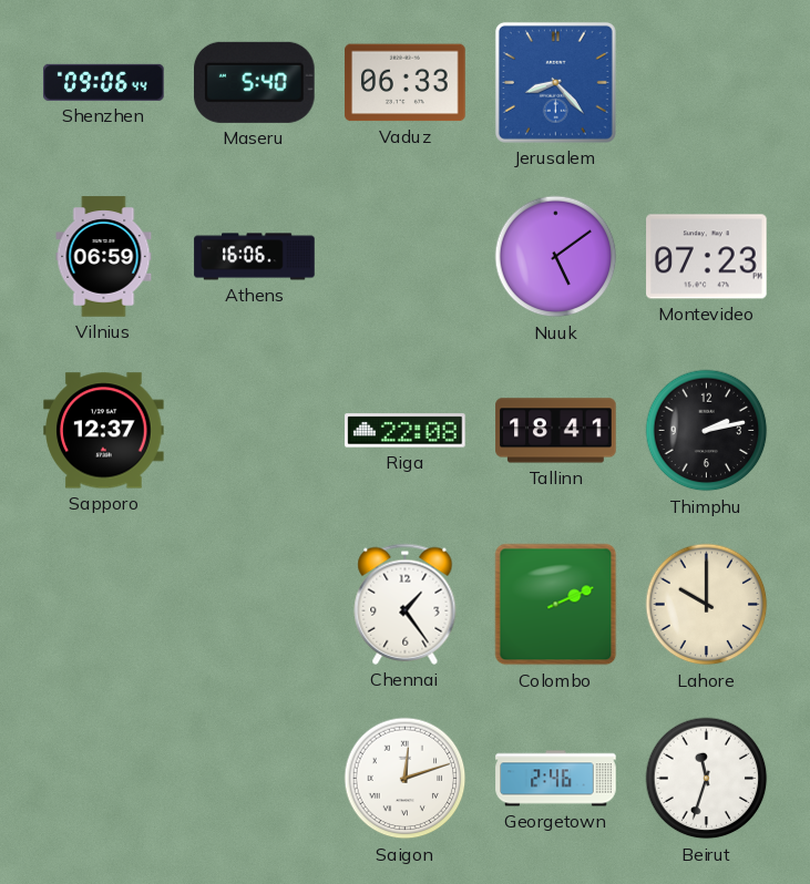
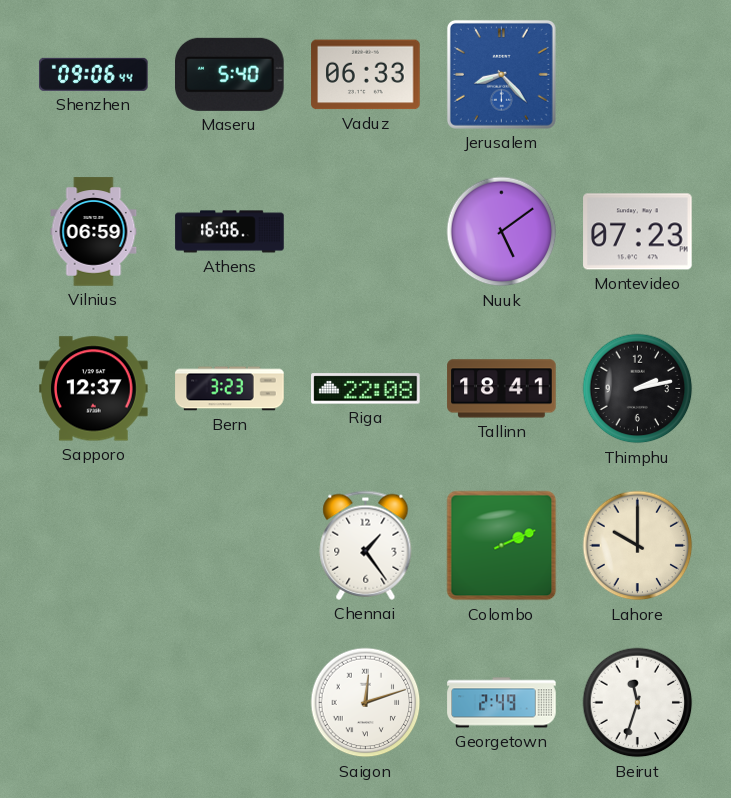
Bern: none -> 3:23
Georgetown: 2:46 -> 2:49
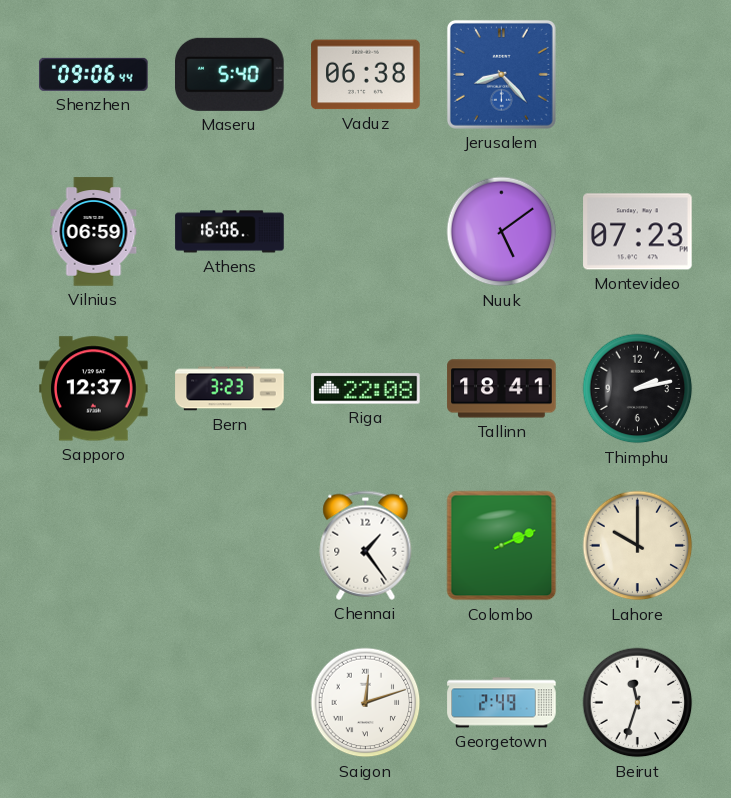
Vaduz: 06:33 -> 06:38
